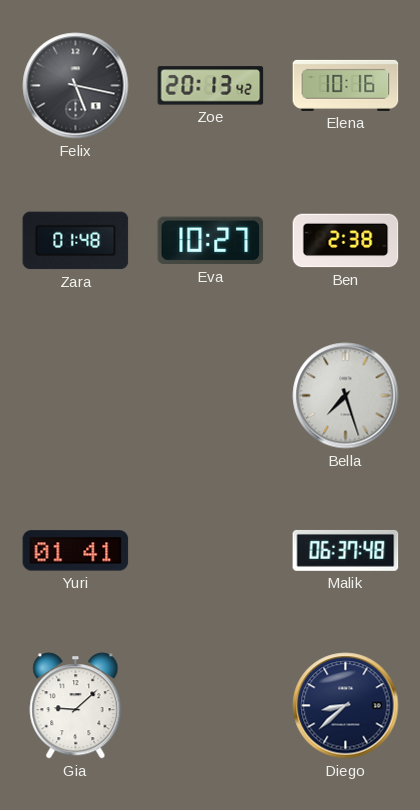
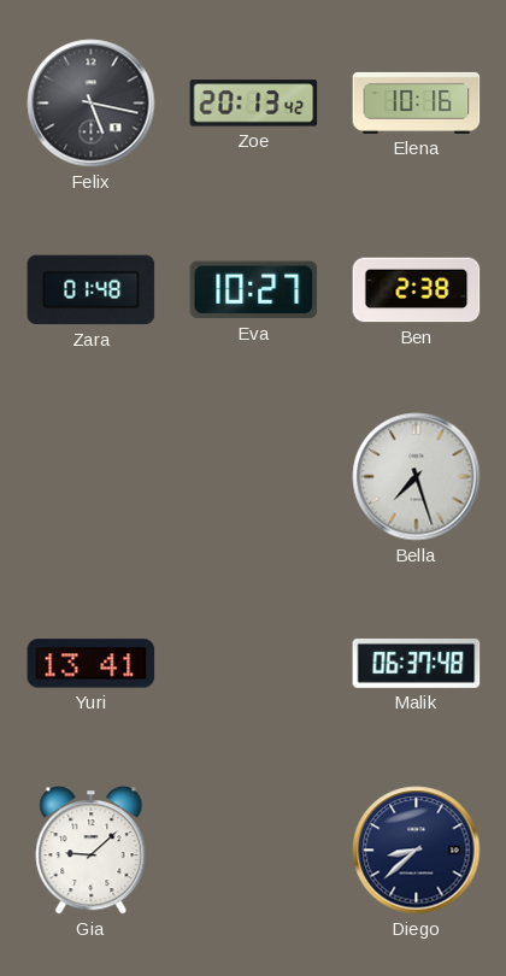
Yuri: 01:41 -> 13:41
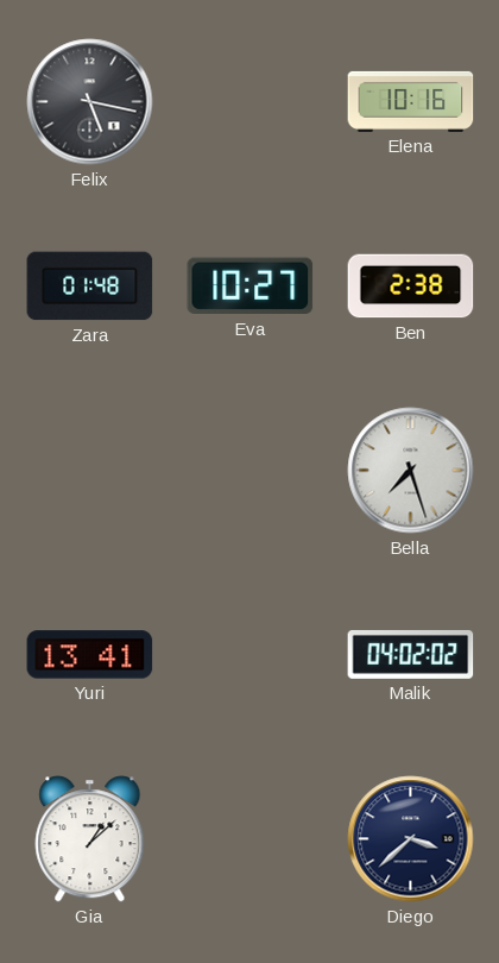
Zoe: 20:13 -> none
Malik: 06:37 -> 04:02
Gia: 9:08 -> 1:08
Diego: 8:38 -> 3:38
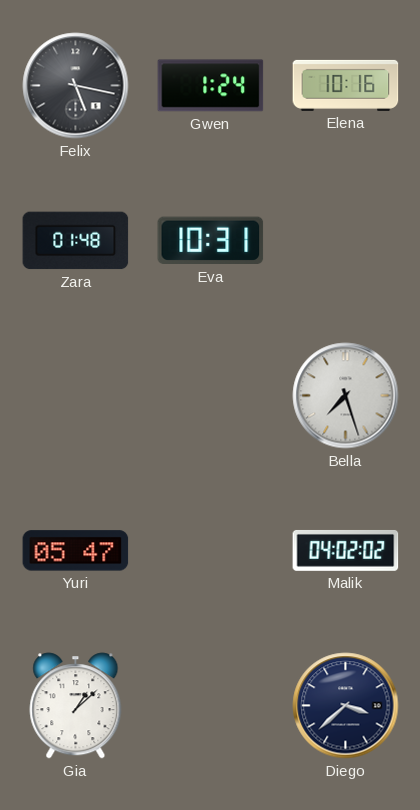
Gwen: none -> 1:24
Eva: 10:27 -> 10:31
Ben: 2:38 -> none
Yuri: 13:41 -> 05:47
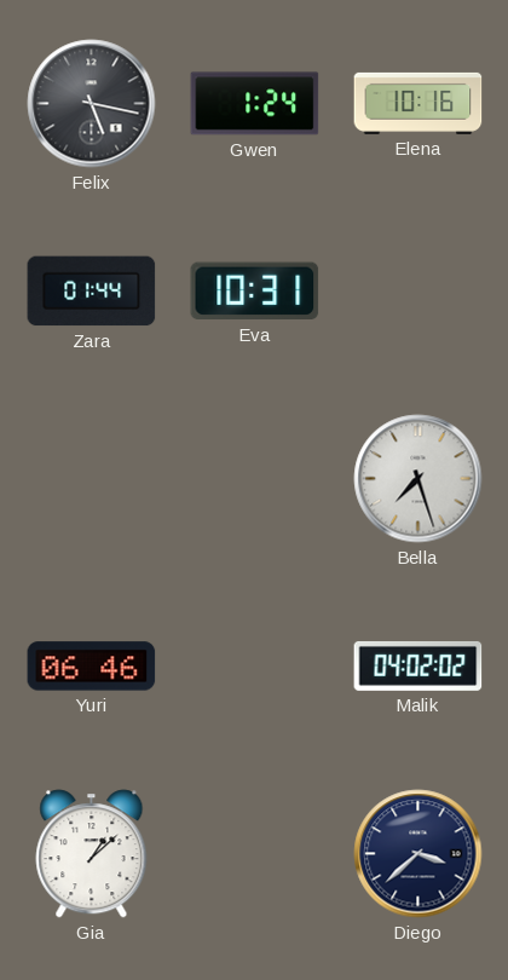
Zara: 01:48 -> 01:44
Yuri: 05:47 -> 06:46
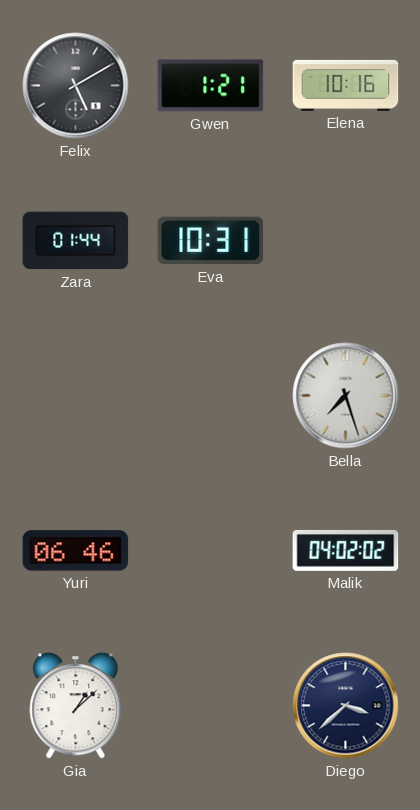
Felix: 5:17 -> 5:10
Gwen: 1:24 -> 1:21
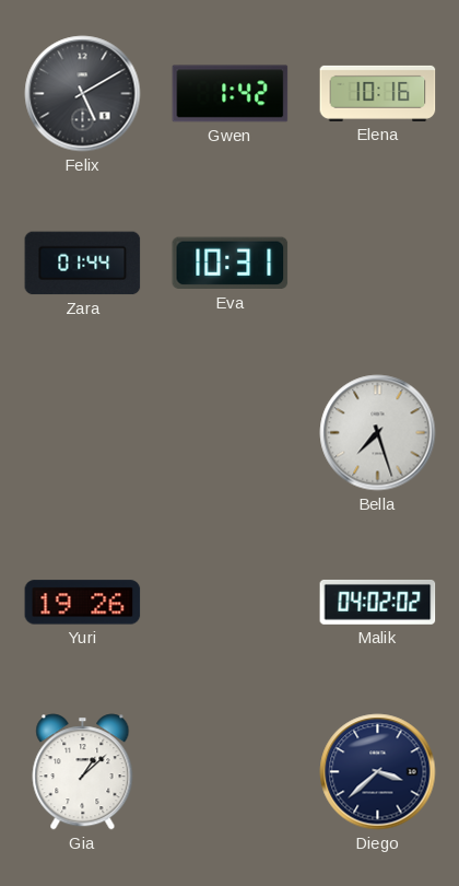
Gwen: 1:21 -> 1:42
Yuri: 06:46 -> 19:26
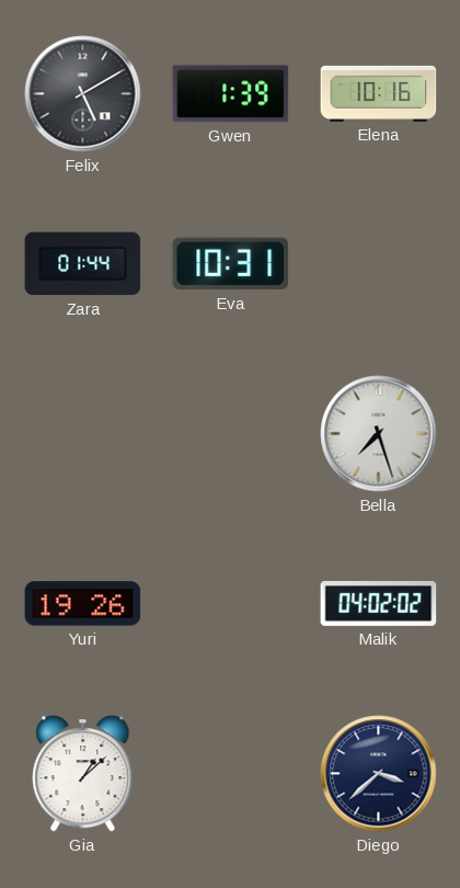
Gwen: 1:42 -> 1:39
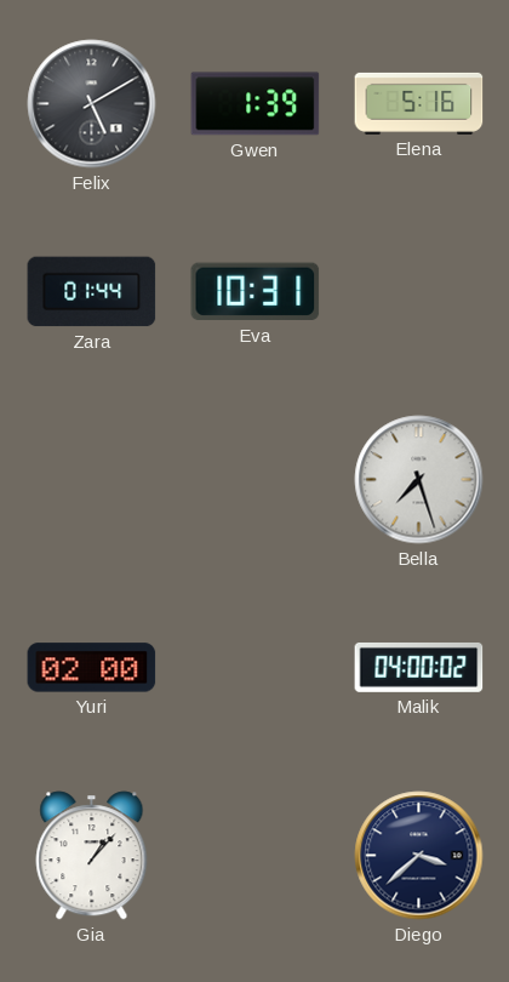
Elena: 10:16 -> 5:16
Yuri: 19:26 -> 02:00
Malik: 04:02 -> 04:00
Gia: 1:08 -> 1:07
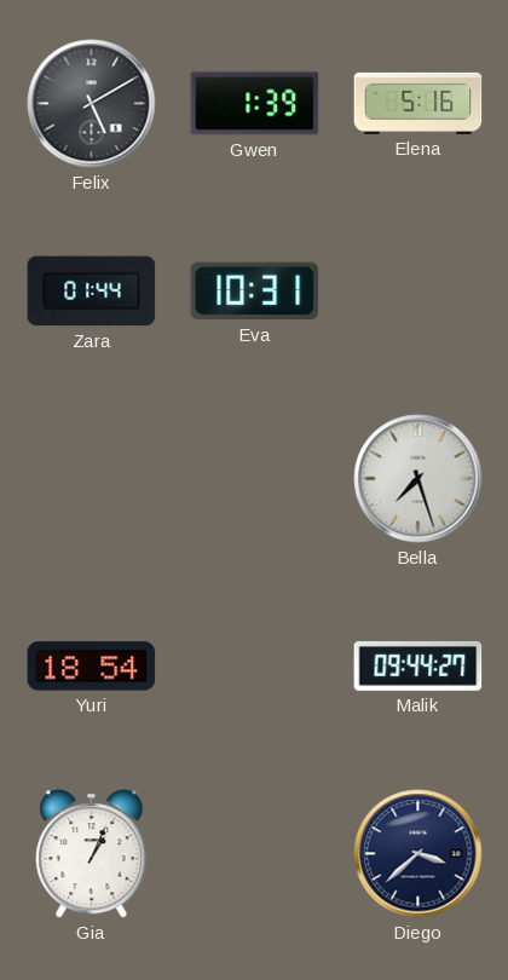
Yuri: 02:00 -> 18:54
Malik: 04:00 -> 09:44
Gia: 1:07 -> 1:04
